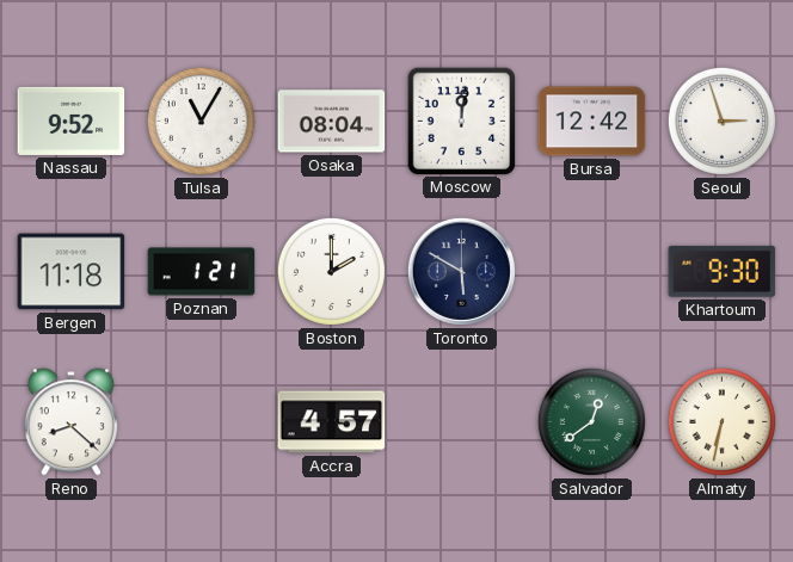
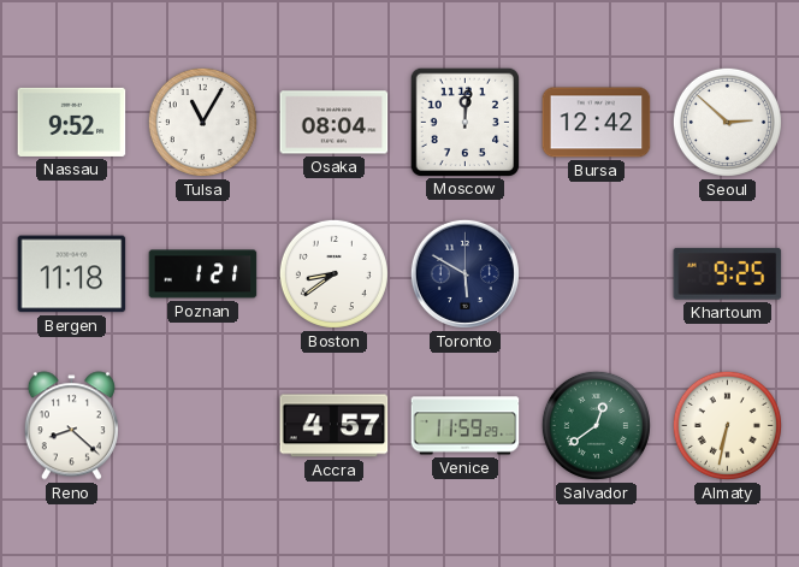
Seoul: 2:57 -> 2:52
Boston: 2:00 -> 8:39
Khartoum: 9:30 -> 9:25
Venice: none -> 11:59
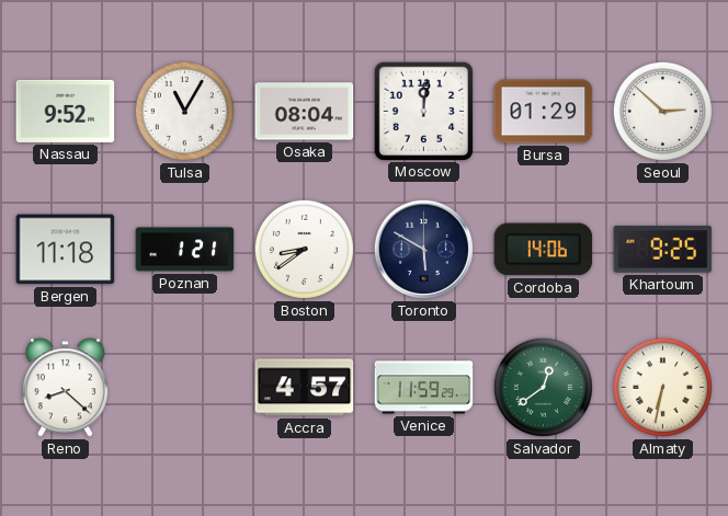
Bursa: 12:42 -> 01:29
Cordoba: none -> 14:06
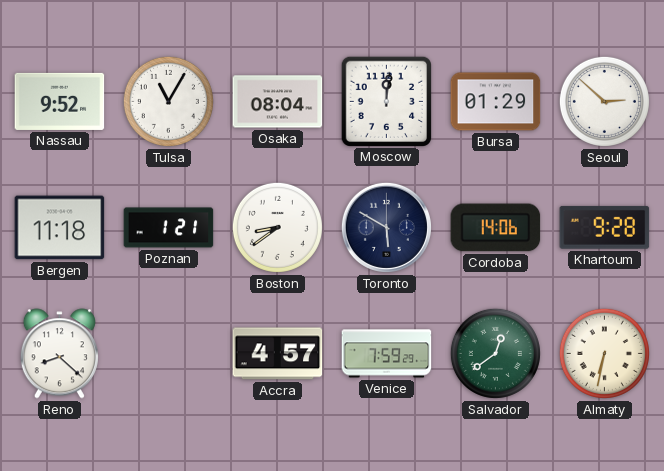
Khartoum: 9:25 -> 9:28
Venice: 11:59 -> 7:59
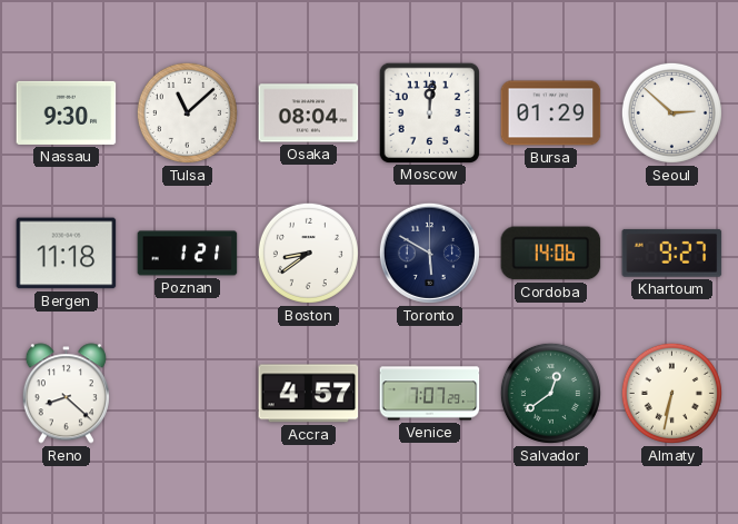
Nassau: 9:52 -> 9:30
Tulsa: 11:05 -> 11:08
Khartoum: 9:28 -> 9:27
Venice: 7:59 -> 7:07
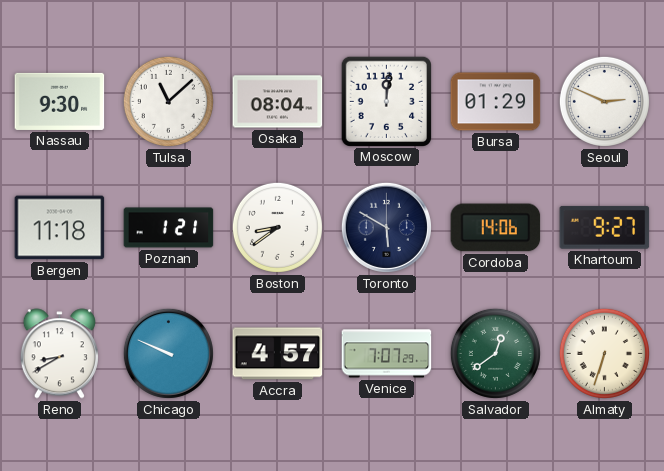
Seoul: 2:52 -> 2:49
Reno: 8:22 -> 8:40
Chicago: none -> 9:49
Almaty: 6:32 -> 6:33
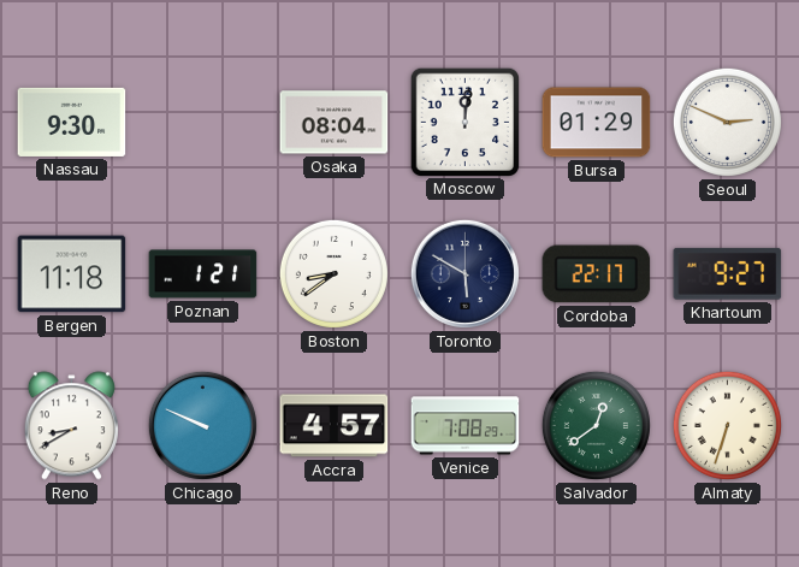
Tulsa: 11:08 -> none
Cordoba: 14:06 -> 22:17
Venice: 7:07 -> 7:08
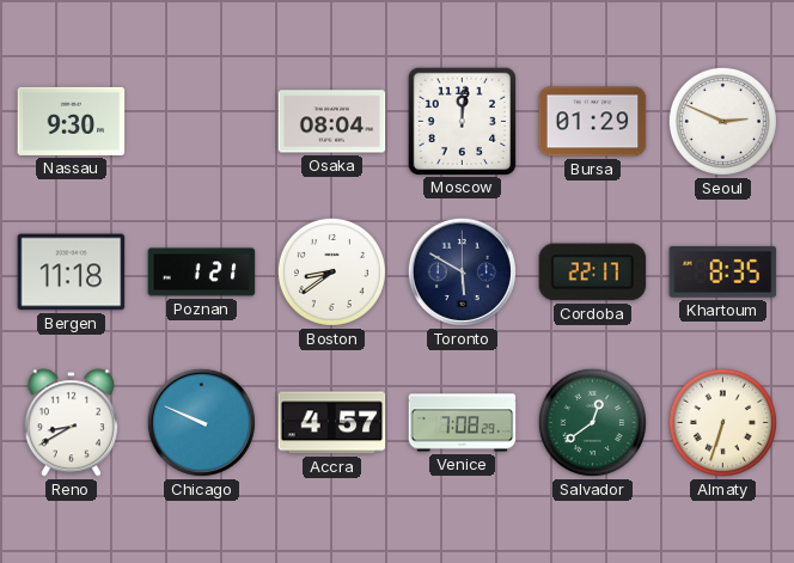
Khartoum: 9:27 -> 8:35
